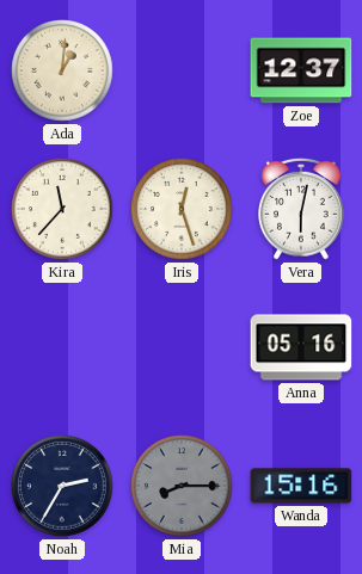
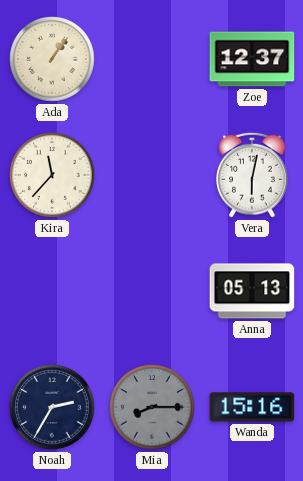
Ada: 1:01 -> 1:06
Iris: 12:27 -> none
Anna: 05:16 -> 05:13
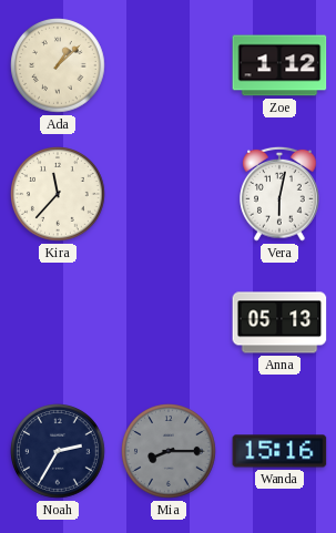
Ada: 1:06 -> 1:08
Zoe: 12:37 -> 1:12
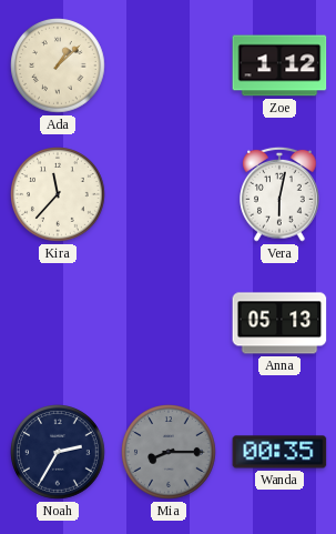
Wanda: 15:16 -> 00:35
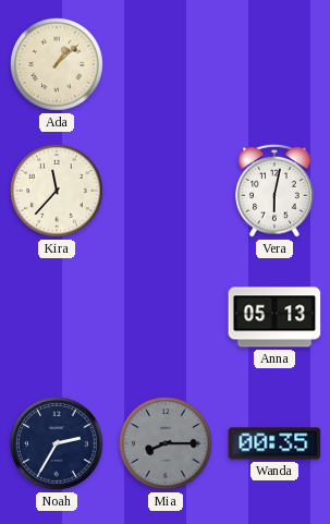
Zoe: 1:12 -> none
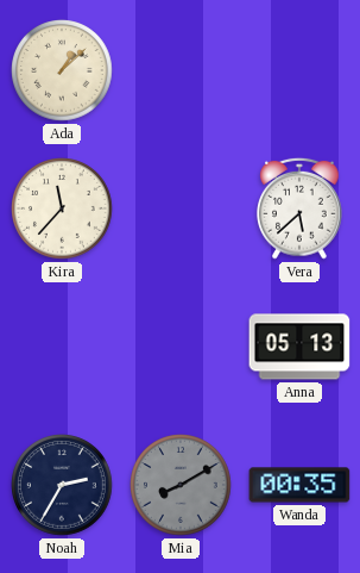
Vera: 6:02 -> 5:38
Mia: 8:15 -> 8:10
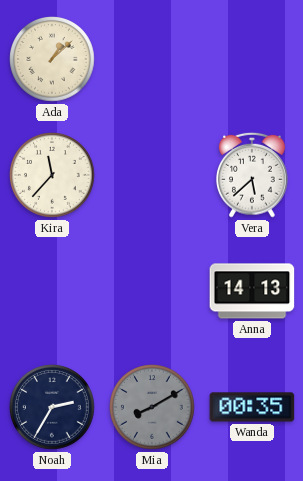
Anna: 05:13 -> 14:13
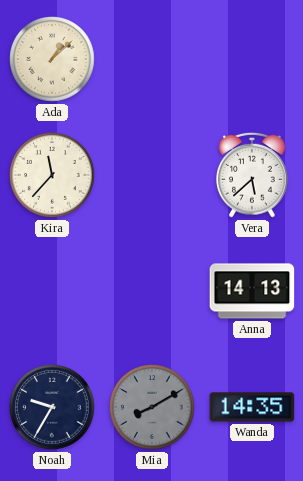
Noah: 2:35 -> 9:35
Wanda: 00:35 -> 14:35
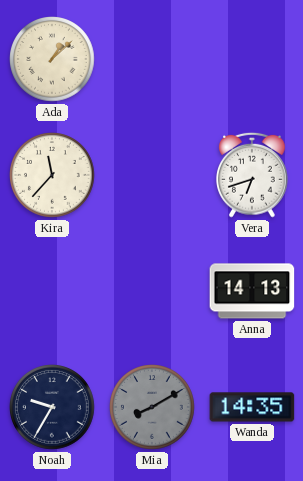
Vera: 5:38 -> 6:42
